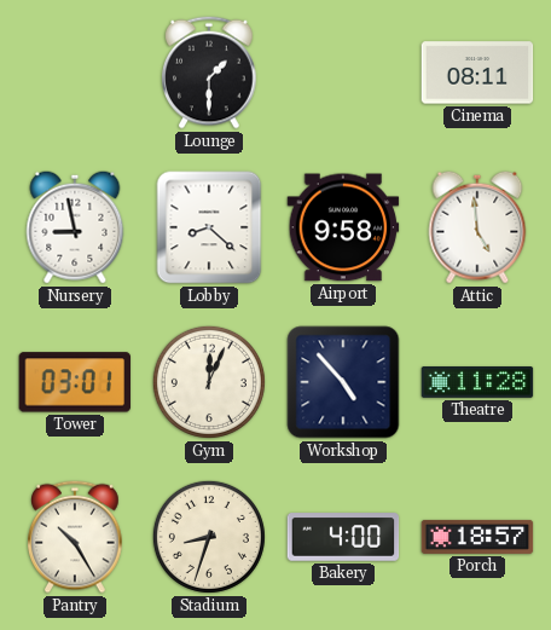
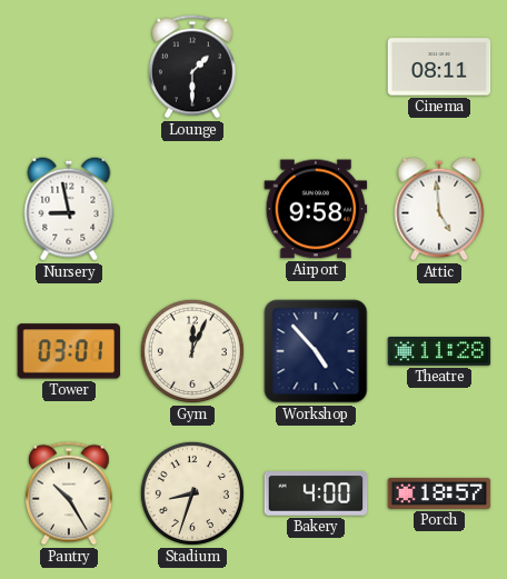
Lobby: 8:22 -> none
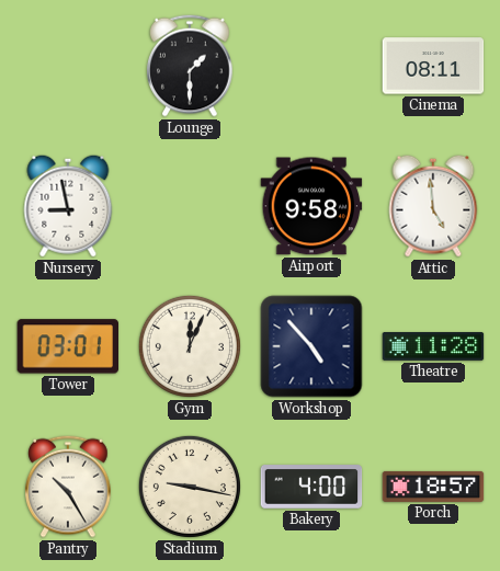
Stadium: 8:33 -> 9:17
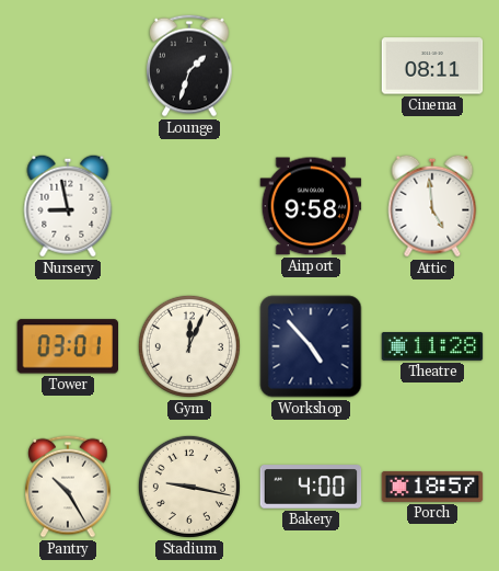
Lounge: 1:30 -> 1:33
